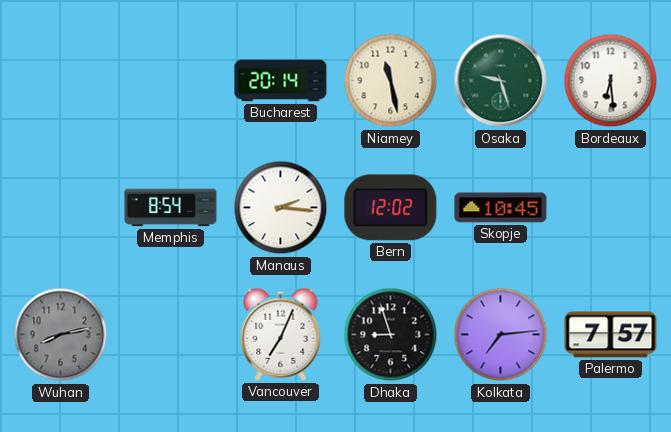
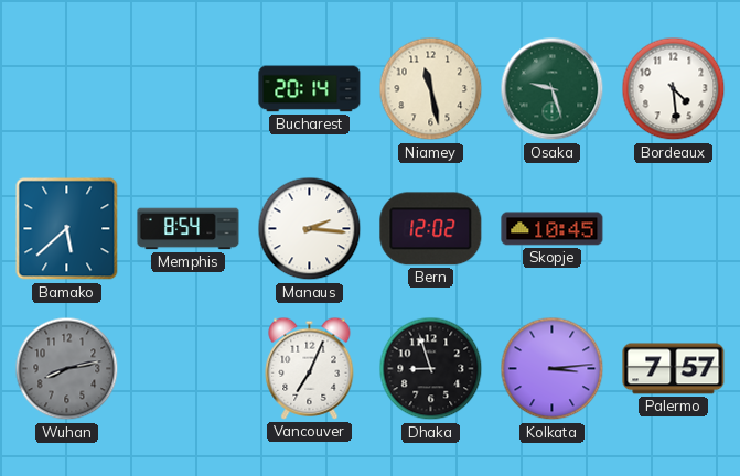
Bordeaux: 6:29 -> 4:29
Bamako: none -> 5:38
Kolkata: 7:14 -> 3:14
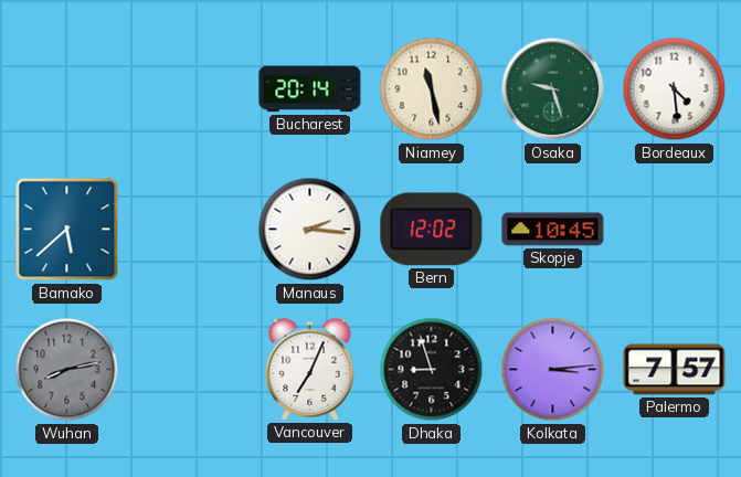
Memphis: 8:54 -> none
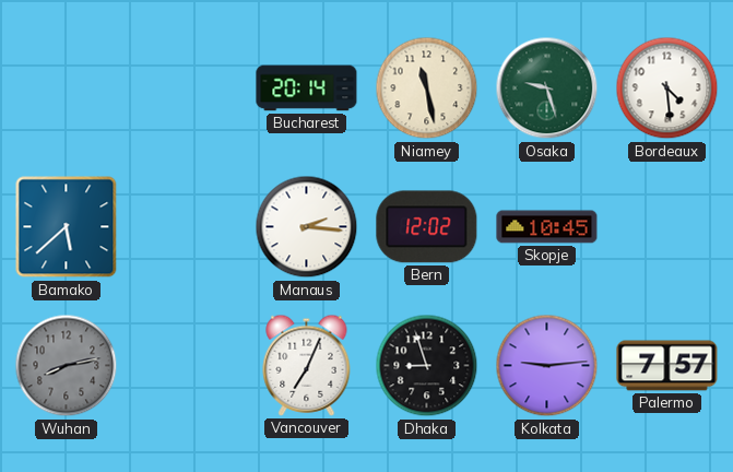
Kolkata: 3:14 -> 9:14
